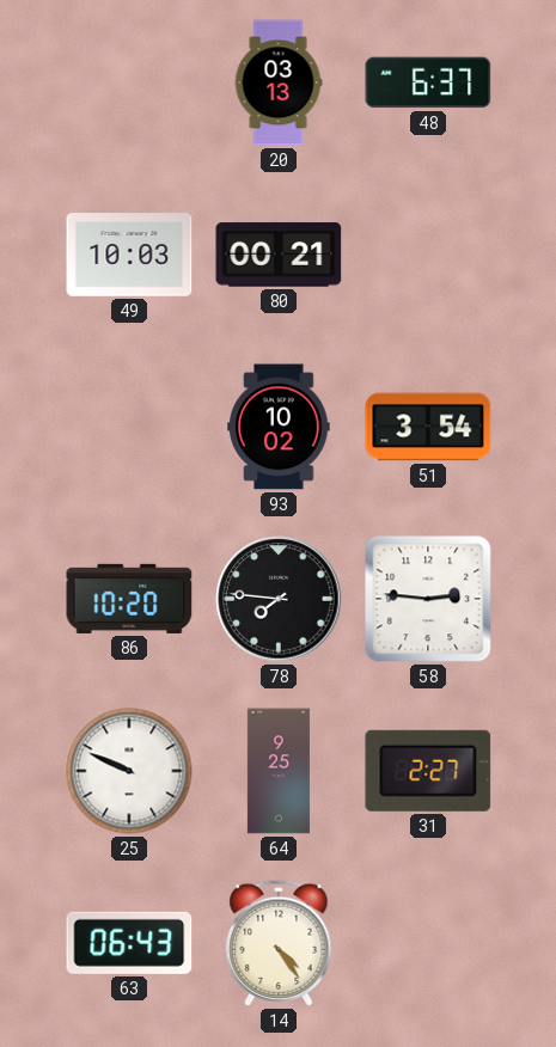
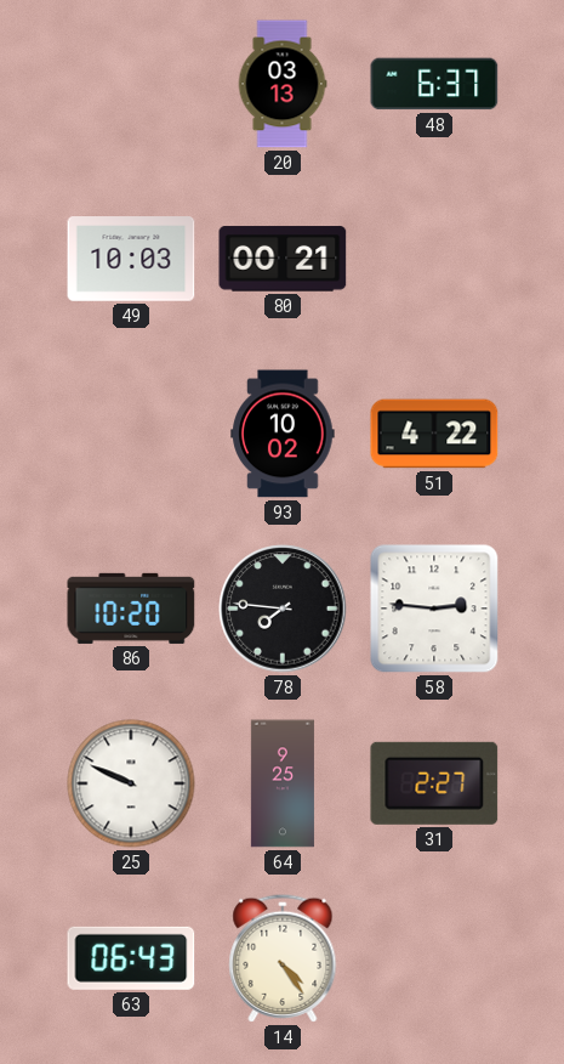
51: 3:54 -> 4:22
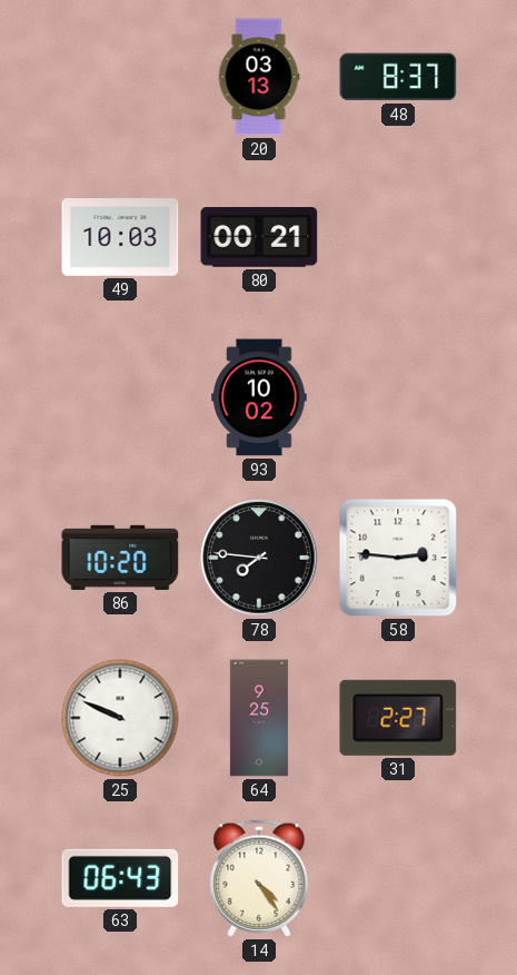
48: 6:37 -> 8:37
51: 4:22 -> none
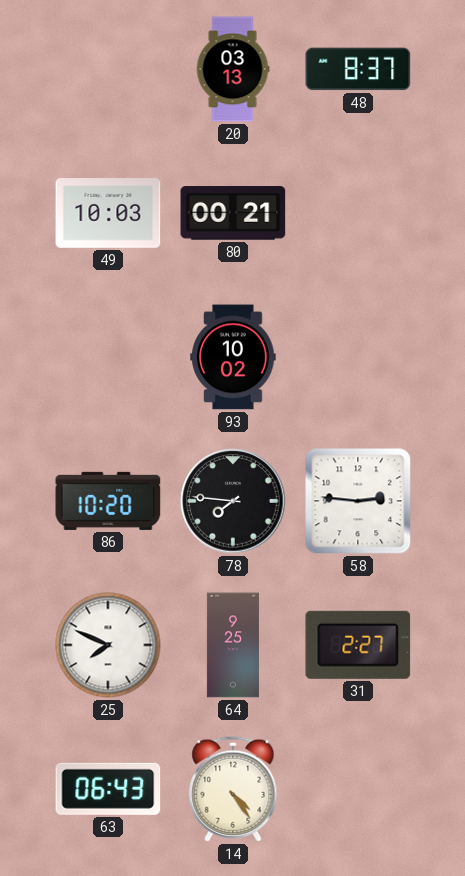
25: 9:49 -> 7:49
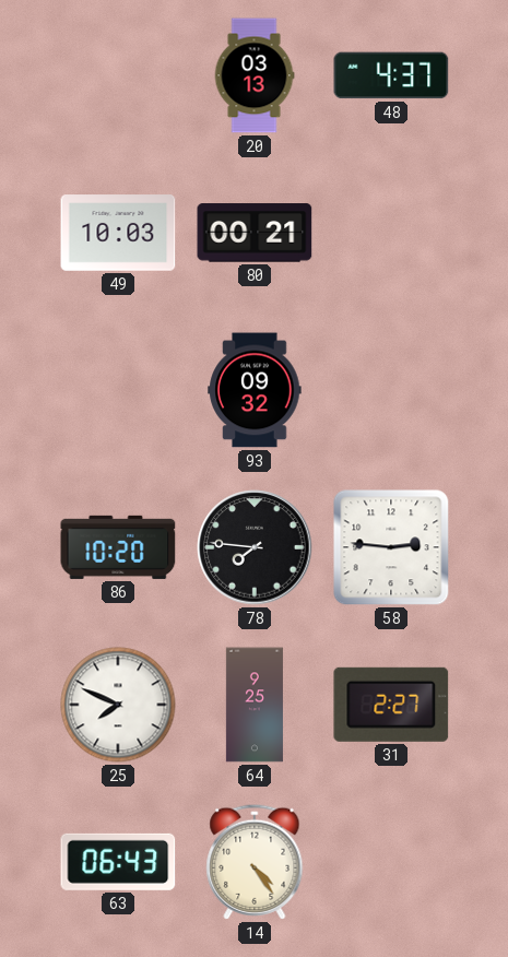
48: 8:37 -> 4:37
93: 10:02 -> 09:32
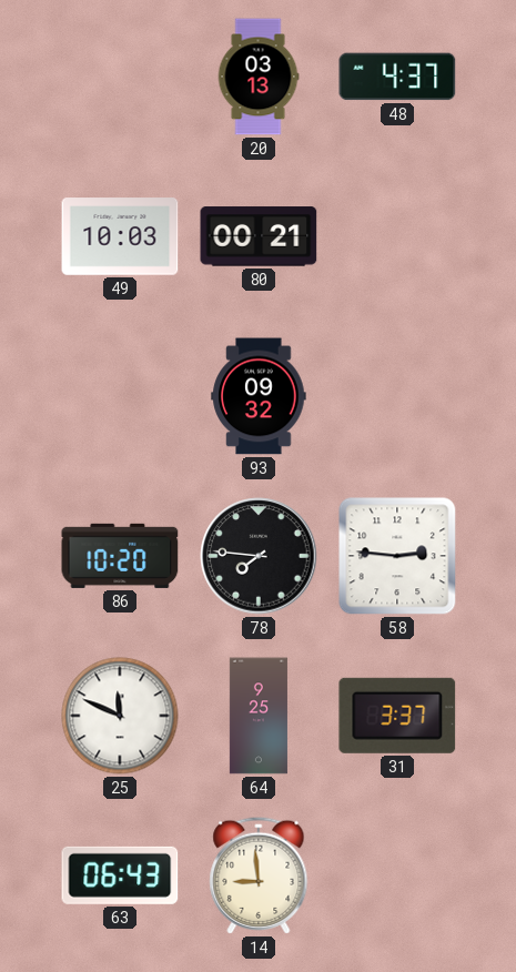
25: 7:49 -> 11:49
31: 2:27 -> 3:37
14: 4:24 -> 8:59
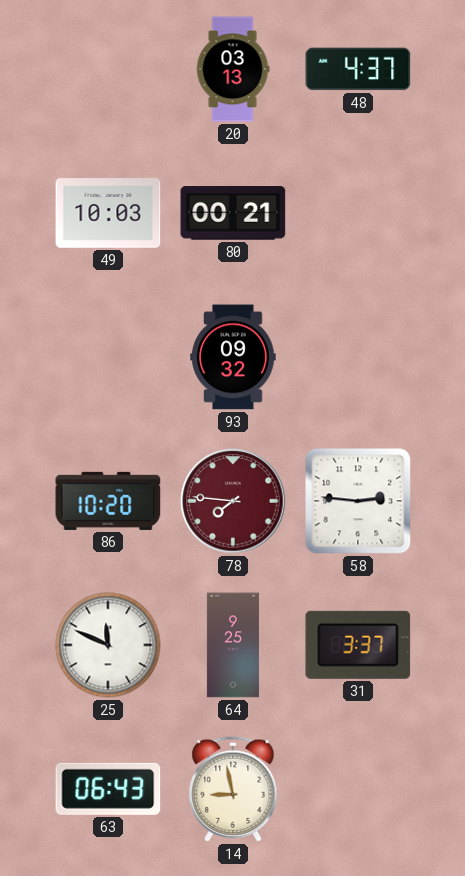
78 dial: black -> burgundy
14: 8:59 -> 8:58
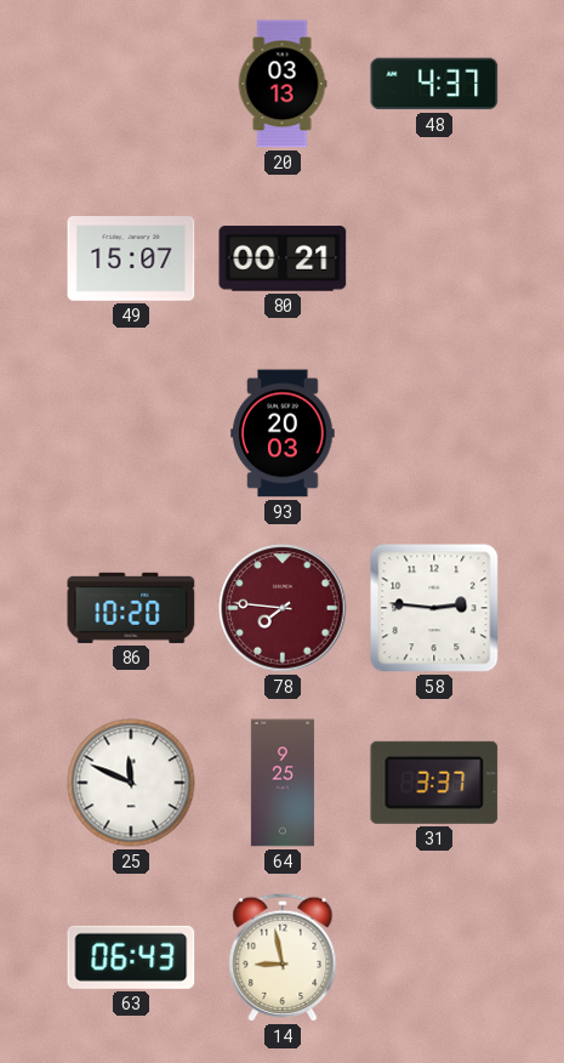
49: 10:03 -> 15:07
93: 09:32 -> 20:03
